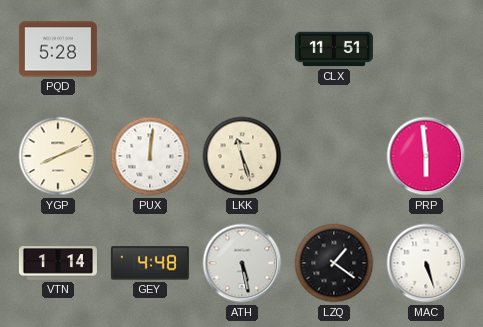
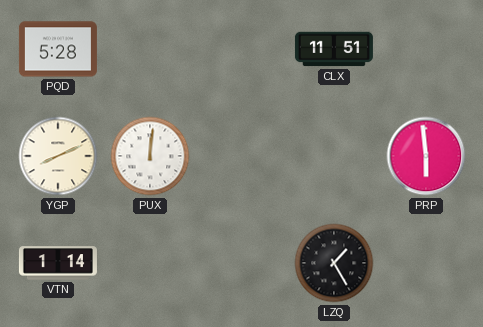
LKK: 11:27 -> none
GEY: 4:48 -> none
ATH: 5:28 -> none
LZQ: 1:21 -> 1:25
MAC: 5:27 -> none
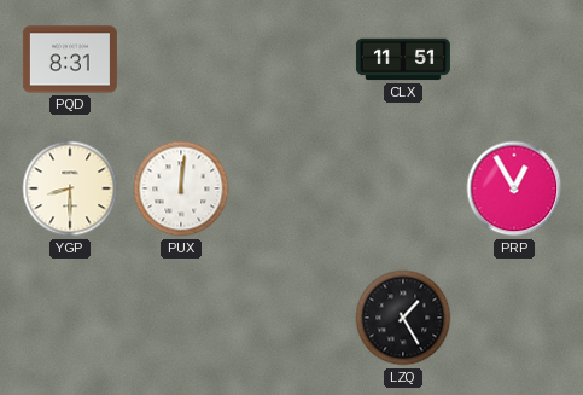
PQD: 5:28 -> 8:31
YGP: 8:11 -> 8:30
PRP: 5:59 -> 12:55
VTN: 1:14 -> none
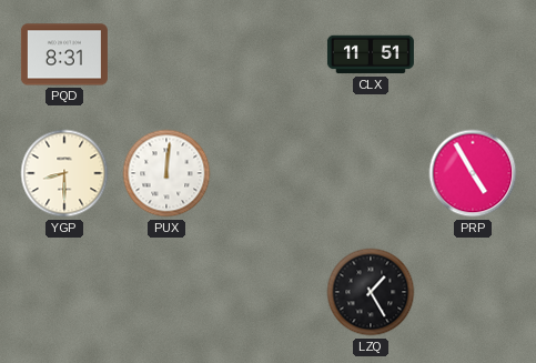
PRP: 12:55 -> 4:55
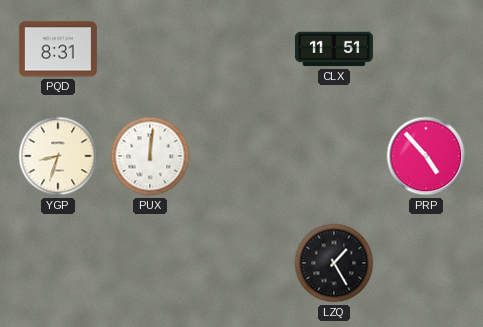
YGP: 8:30 -> 8:33
PRP: 4:55 -> 4:53
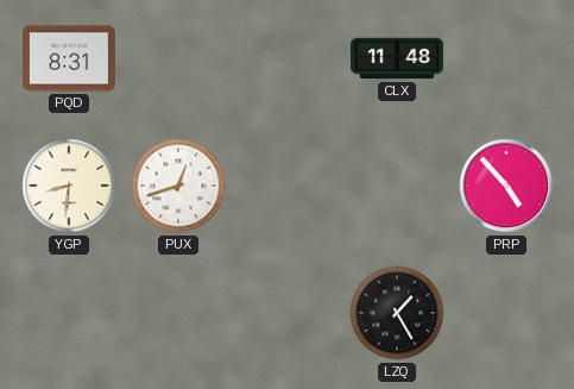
CLX: 11:51 -> 11:48
YGP: 8:33 -> 8:31
PUX: 12:01 -> 12:42
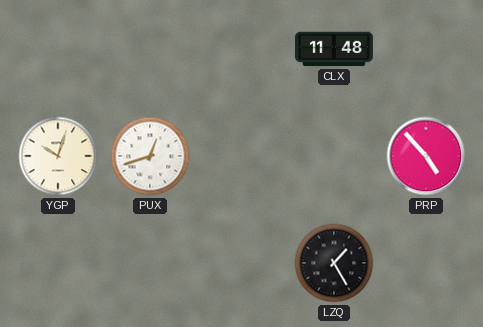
PQD: 8:31 -> none
YGP: 8:31 -> 10:03
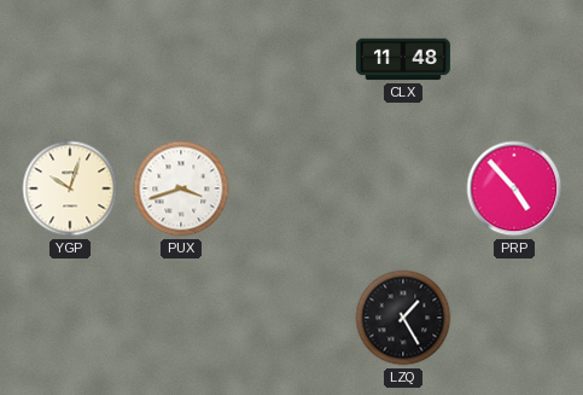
PUX: 12:42 -> 3:42
